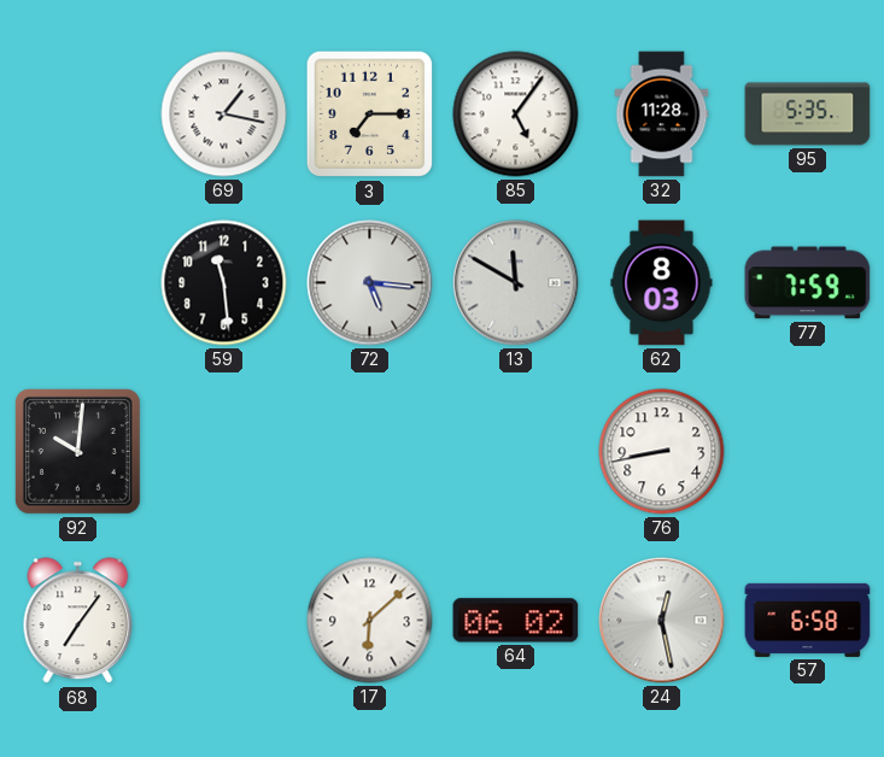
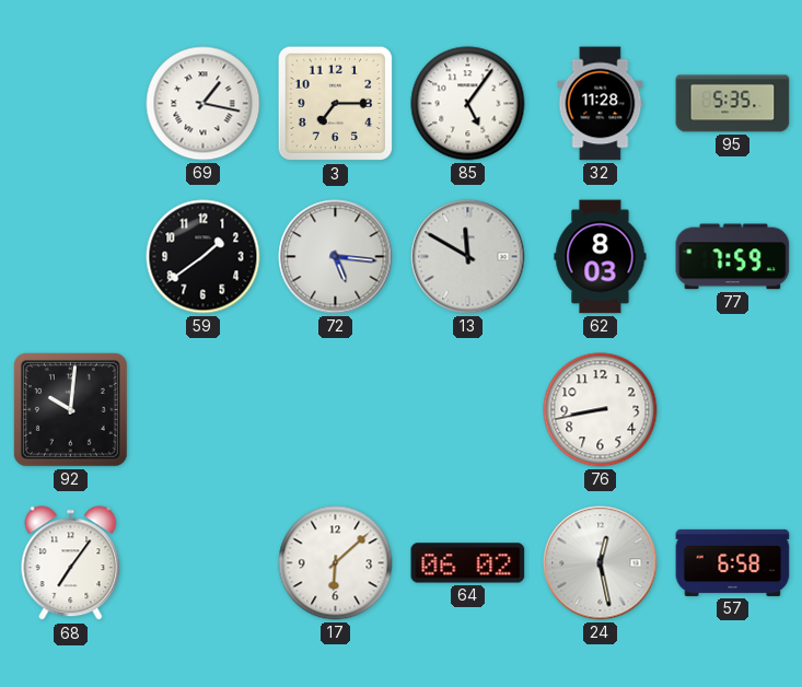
59: 11:29 -> 1:39
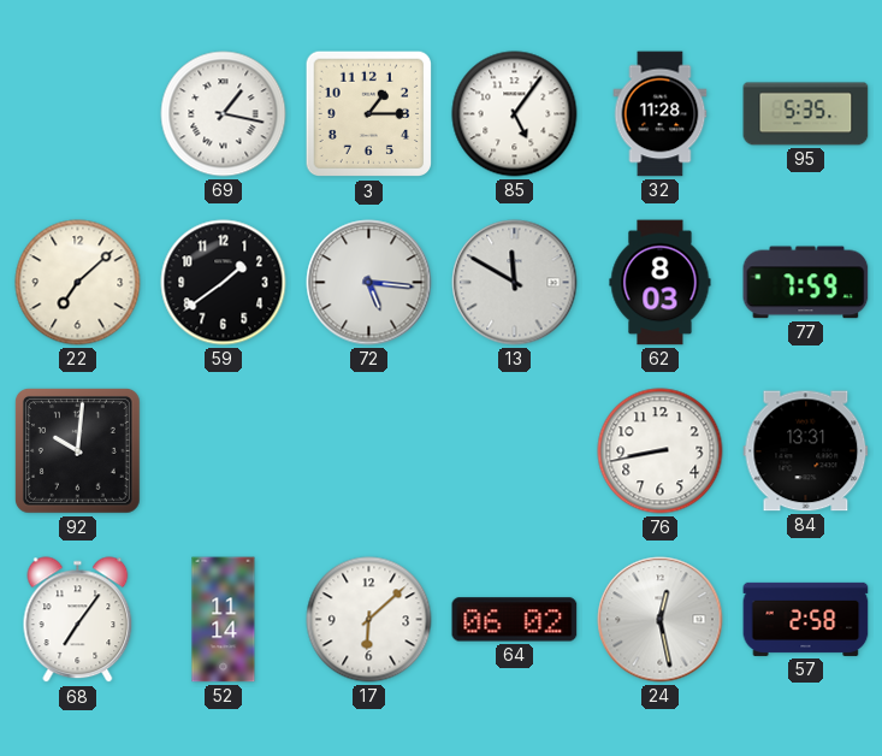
3: 7:15 -> 1:15
22: none -> 7:08
84: none -> 13:31
52: none -> 11:14
57: 6:58 -> 2:58
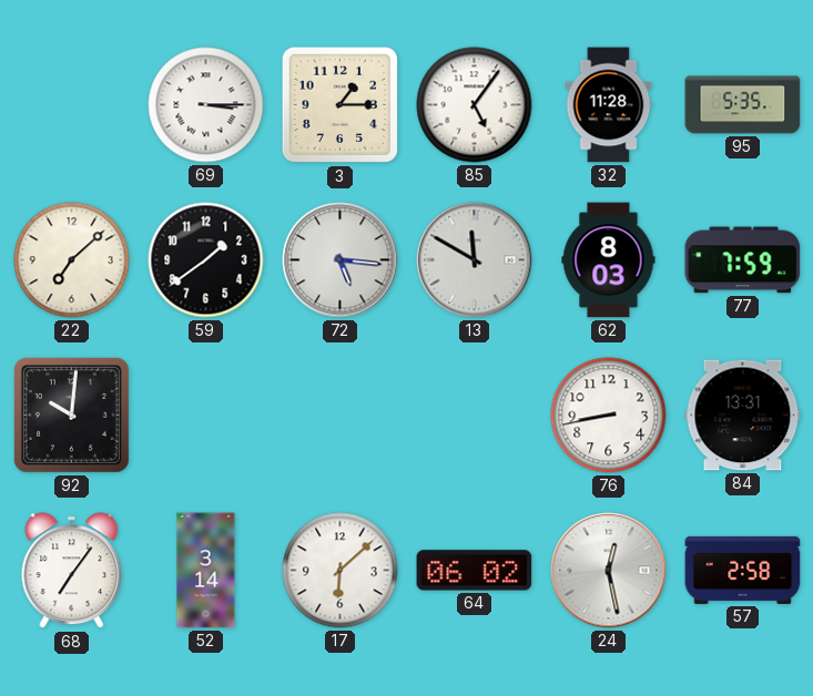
69: 1:17 -> 3:15
52: 11:14 -> 3:14
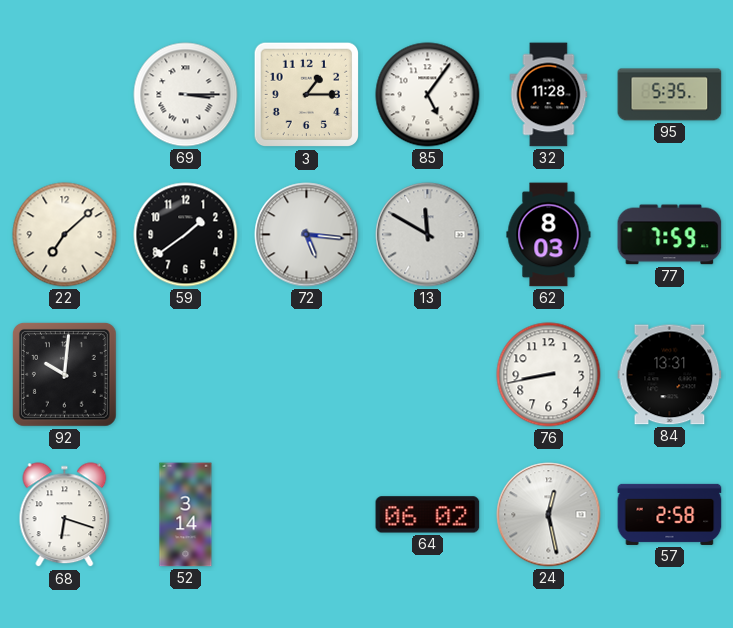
68: 7:06 -> 6:18
17: 6:08 -> none
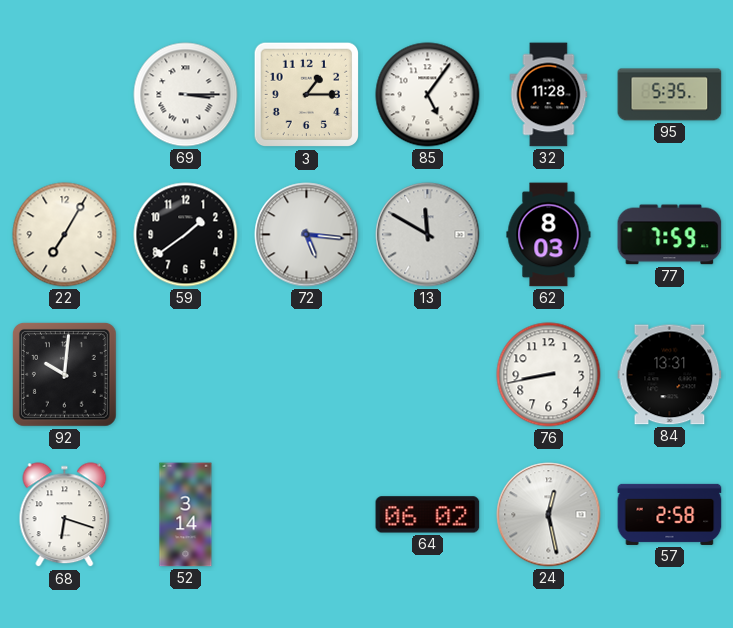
22: 7:08 -> 7:05
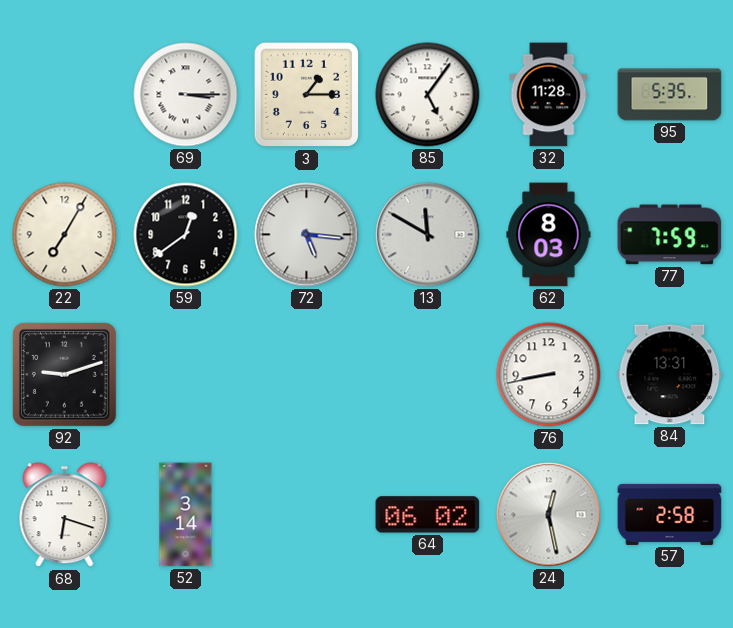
59: 1:39 -> 12:39
92: 10:01 -> 9:12
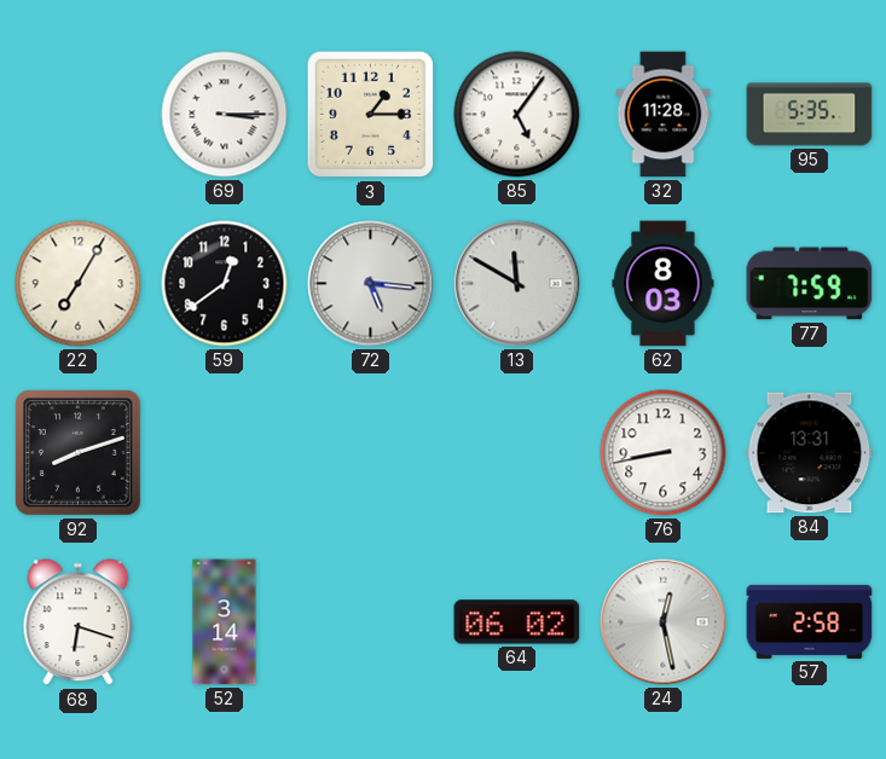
92: 9:12 -> 8:12
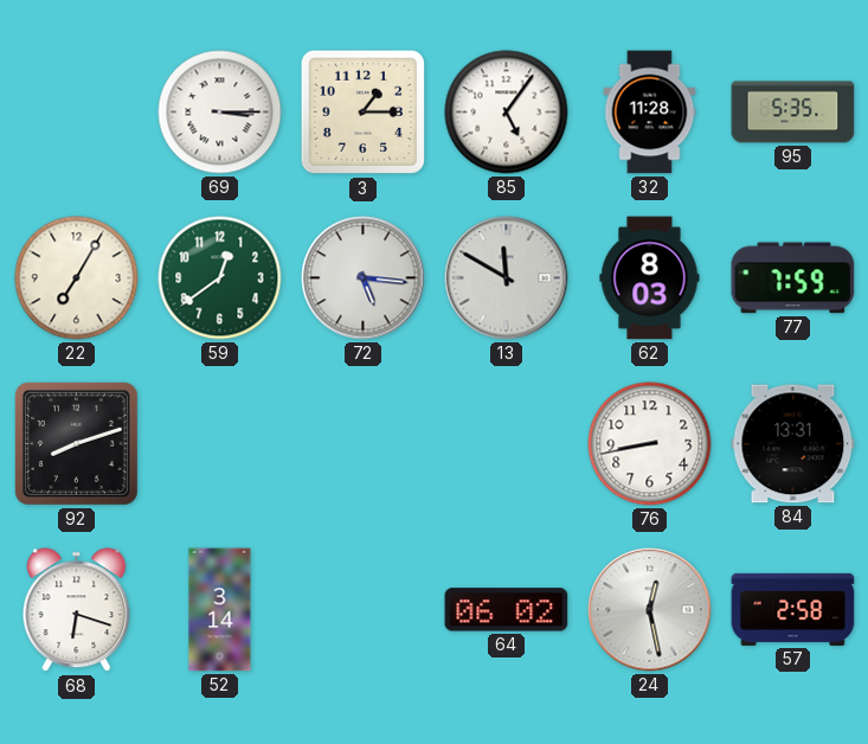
59 dial: black -> green
